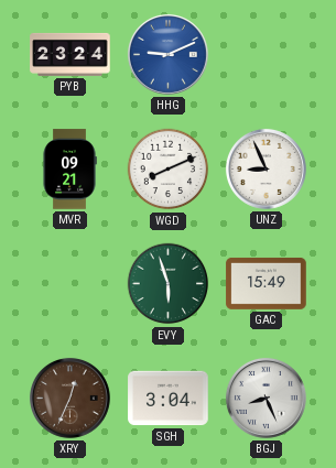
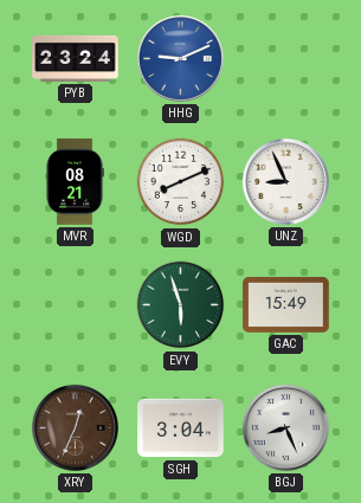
MVR: 09:21 -> 08:21
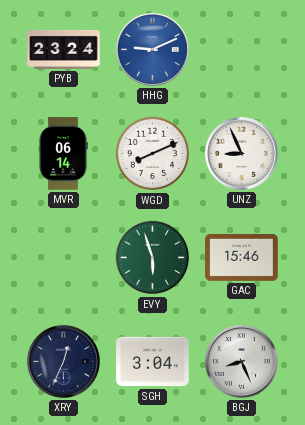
MVR: 08:21 -> 06:14
GAC: 15:49 -> 15:46
XRY dial: brown -> navy
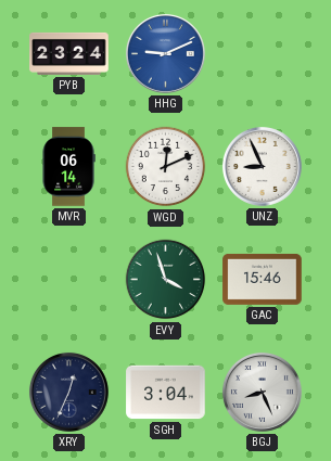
WGD: 8:11 -> 12:11
EVY: 5:57 -> 3:57
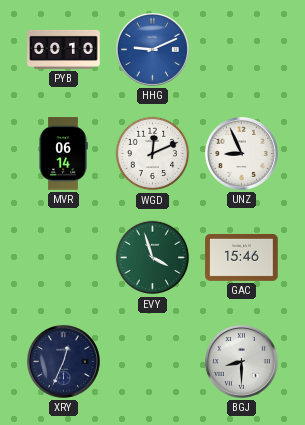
PYB: 23:24 -> 00:10
SGH: 3:04 -> none
BGJ: 8:26 -> 8:30
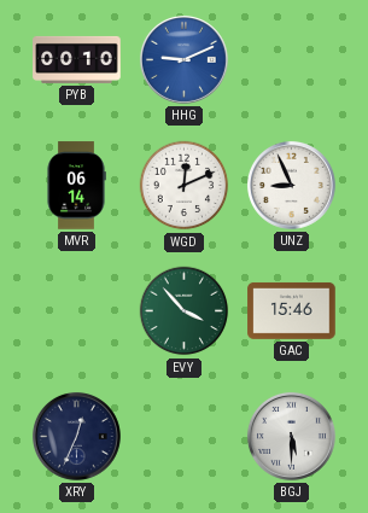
EVY: 3:57 -> 3:53
BGJ: 8:30 -> 5:30
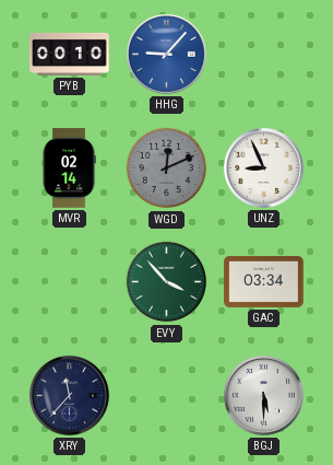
HHG: 9:11 -> 9:07
MVR: 06:14 -> 02:14
WGD dial: white -> grey
GAC: 15:46 -> 03:34
XRY: 12:34 -> 11:37
